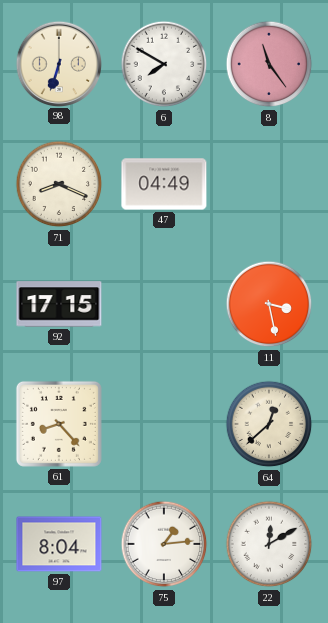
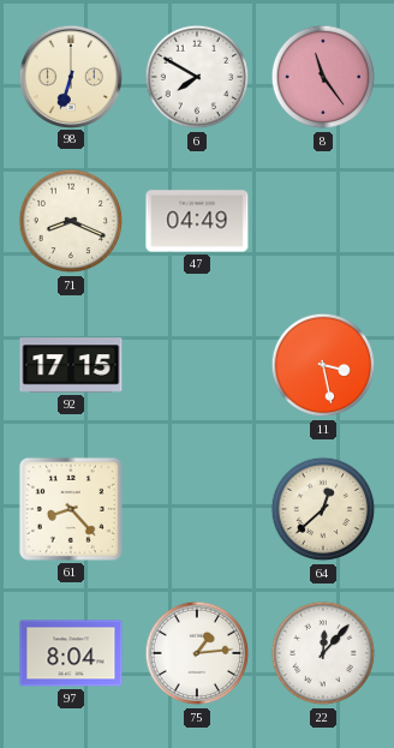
22: 12:10 -> 12:07
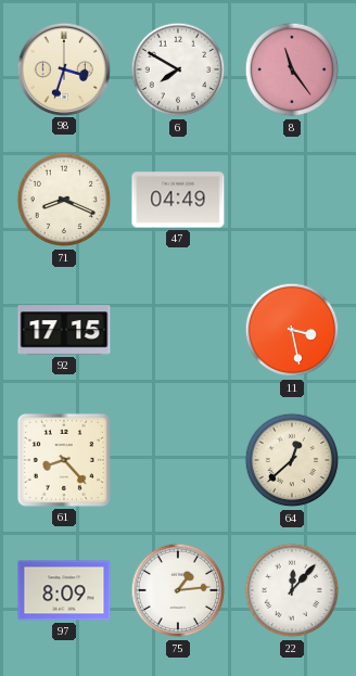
98: 6:33 -> 3:33
97: 8:04 -> 8:09
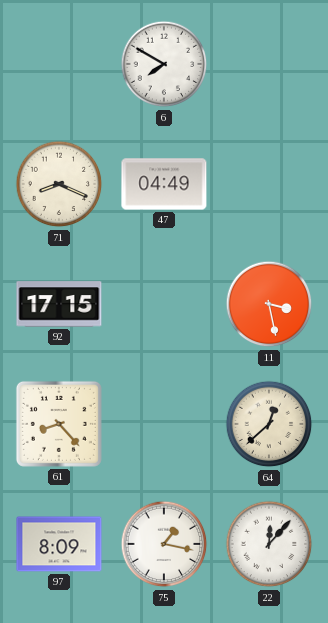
98: 3:33 -> none
8: 11:24 -> none
75: 1:14 -> 1:17
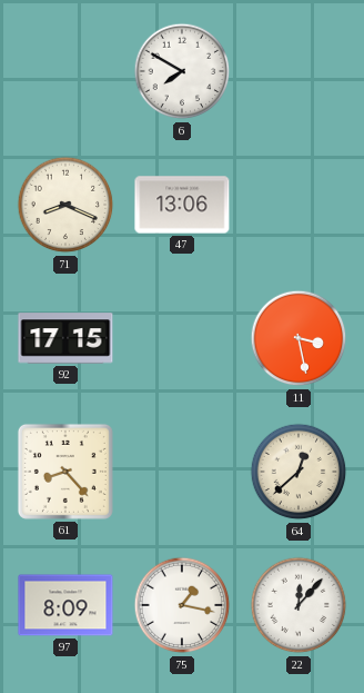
47: 04:49 -> 13:06
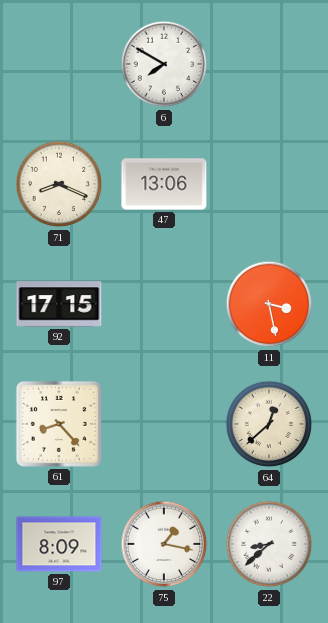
22: 12:07 -> 8:38
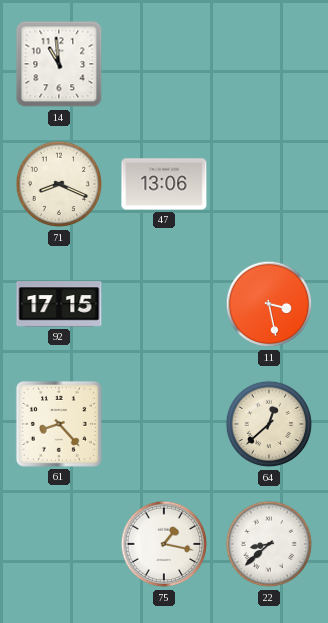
14: none -> 10:59
6: 7:50 -> none
97: 8:09 -> none
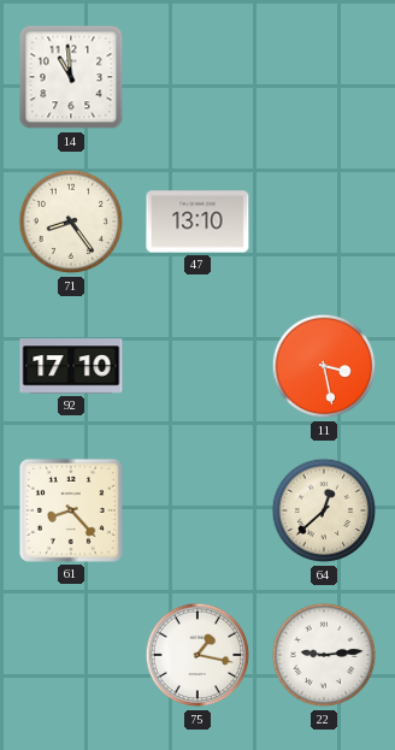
71: 8:19 -> 8:24
47: 13:06 -> 13:10
92: 17:15 -> 17:10
22: 8:38 -> 9:14
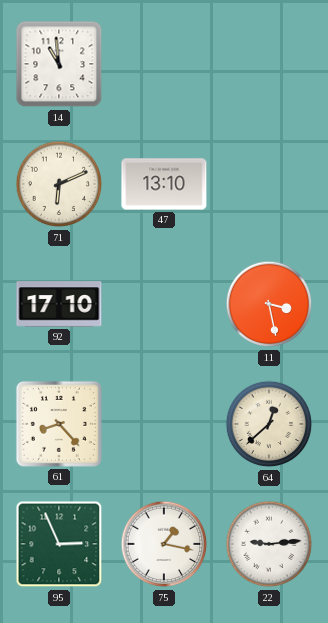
71: 8:24 -> 6:11
95: none -> 2:56
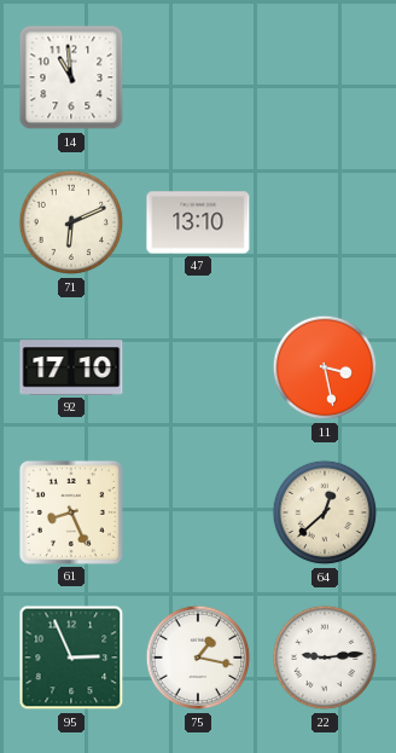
61: 8:23 -> 8:26
